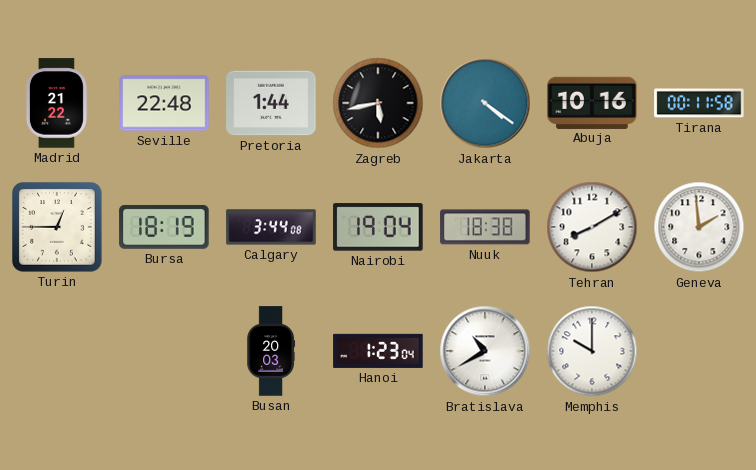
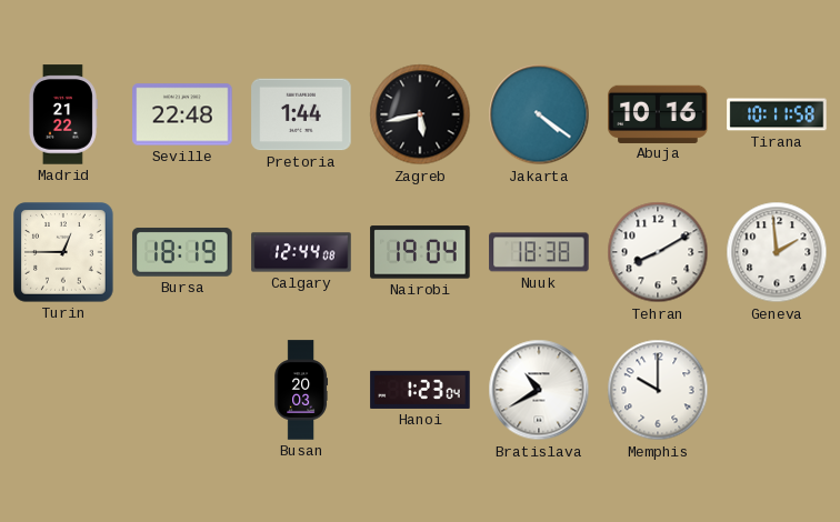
Tirana: 00:11 -> 10:11
Calgary: 3:44 -> 12:44
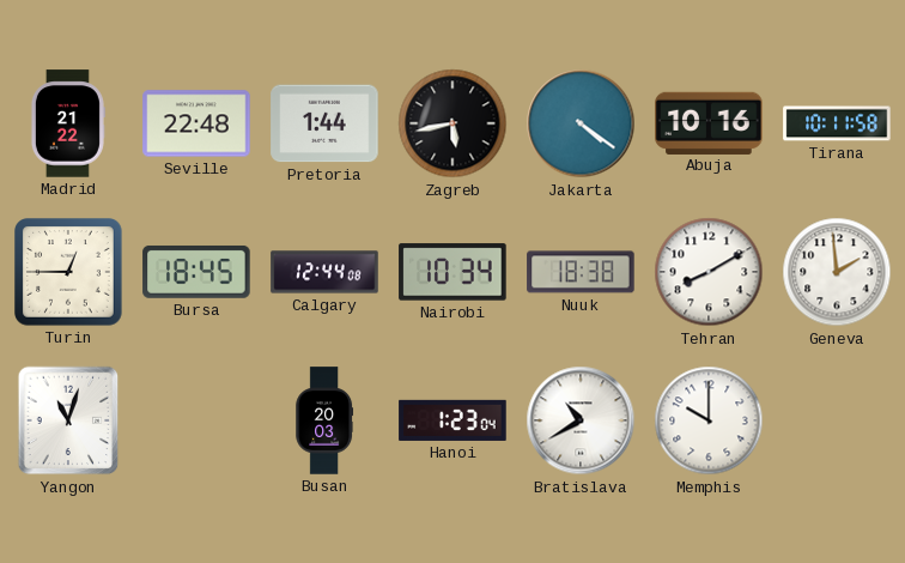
Bursa: 18:19 -> 18:45
Nairobi: 19:04 -> 10:34
Yangon: none -> 11:03
